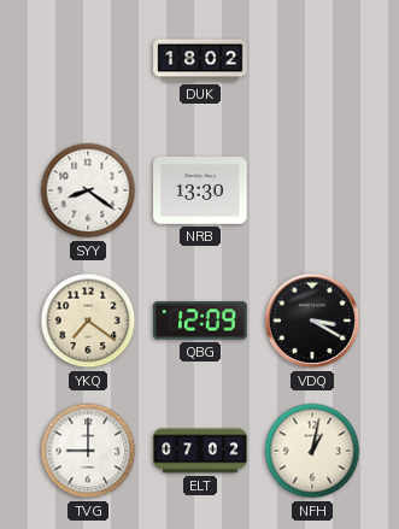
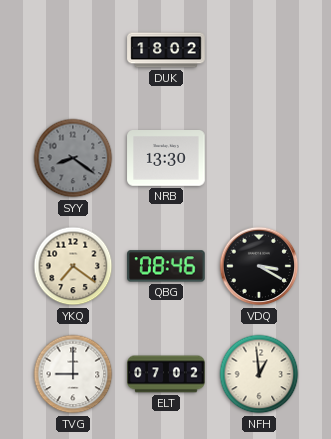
SYY dial: white -> grey
QBG: 12:09 -> 08:46
NFH: 1:02 -> 12:59
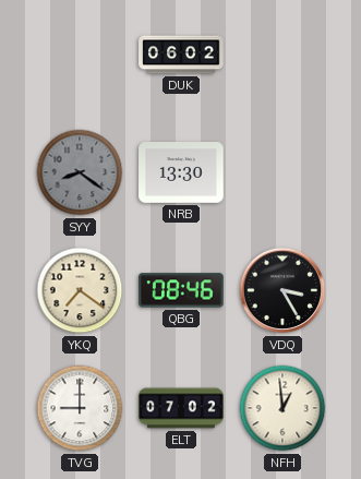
DUK: 18:02 -> 06:02
VDQ: 3:20 -> 3:25
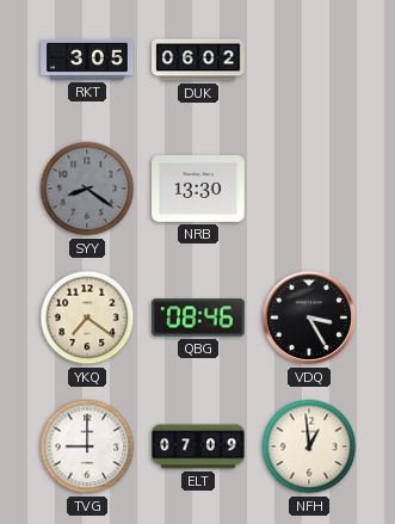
RKT: none -> 3:05
ELT: 07:02 -> 07:09
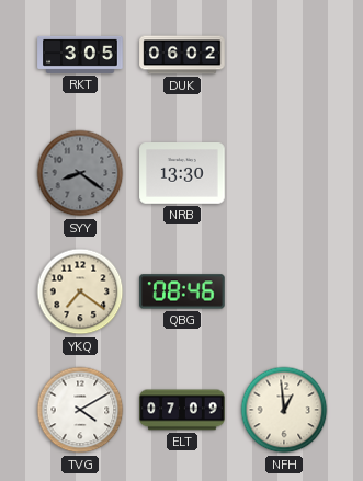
VDQ: 3:25 -> none
TVG: 9:00 -> 4:10
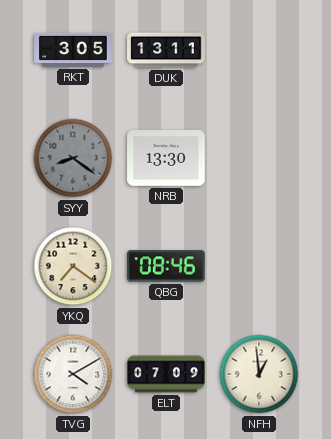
DUK: 06:02 -> 13:11
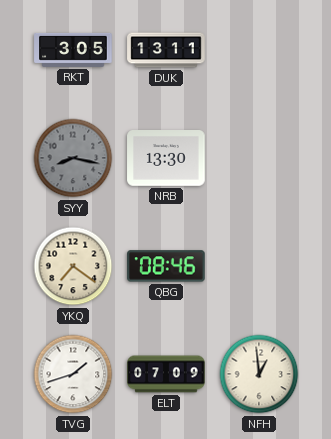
SYY: 8:21 -> 8:17
TVG: 4:10 -> 1:42
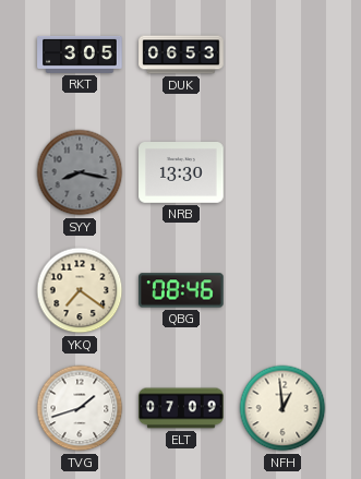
DUK: 13:11 -> 06:53
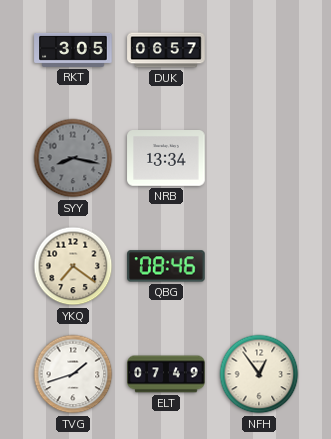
DUK: 06:53 -> 06:57
NRB: 13:30 -> 13:34
ELT: 07:09 -> 07:49
NFH: 12:59 -> 12:54
